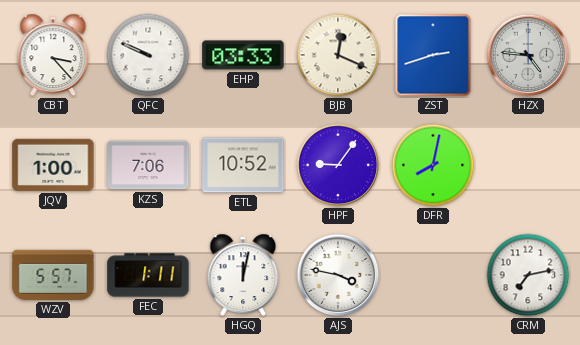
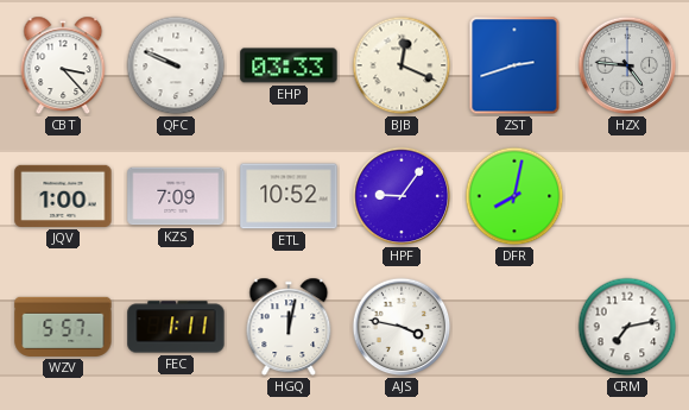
KZS: 7:06 -> 7:09
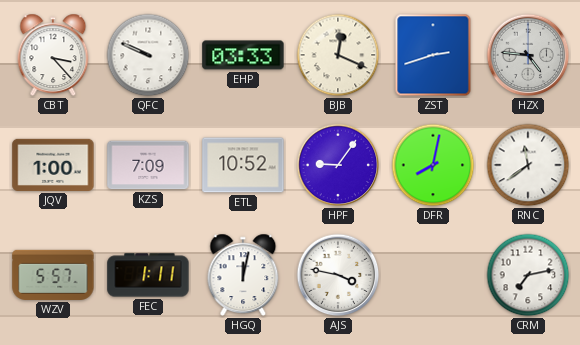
RNC: none -> 11:39
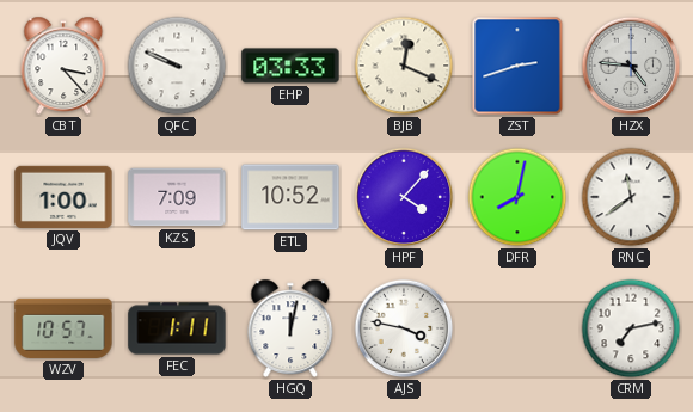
HPF: 9:06 -> 4:07
WZV: 5:57 -> 10:57
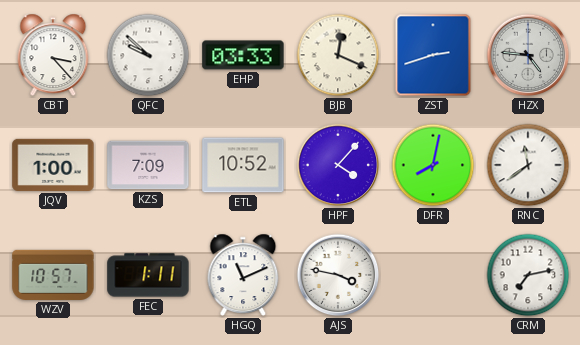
QFC: 9:49 -> 9:52
HGQ: 12:02 -> 11:11
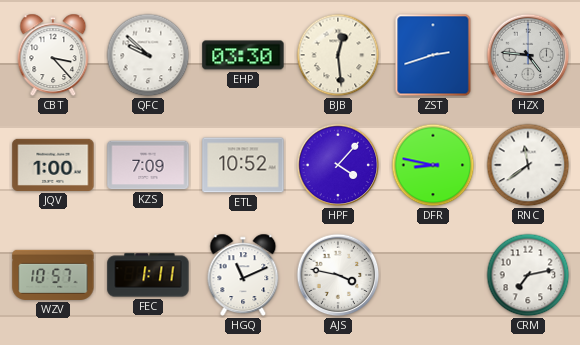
EHP: 03:33 -> 03:30
BJB: 12:19 -> 12:29
DFR: 8:02 -> 8:47
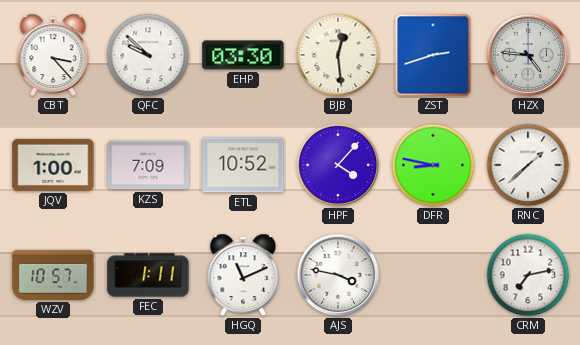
RNC: 11:39 -> 1:38
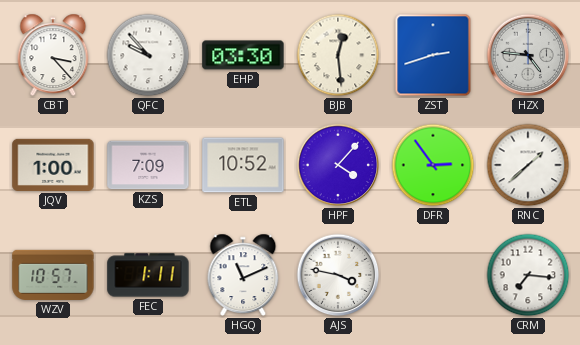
QFC: 9:52 -> 9:53
DFR: 8:47 -> 2:54
CRM: 7:13 -> 7:16
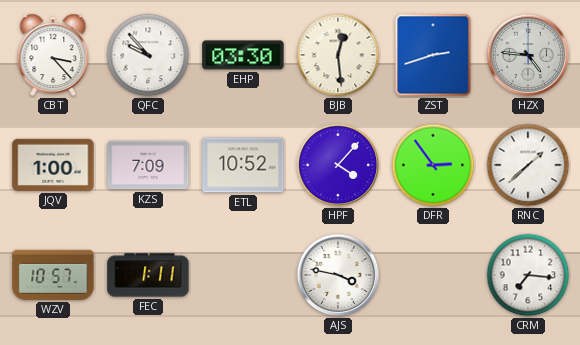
HGQ: 11:11 -> none
